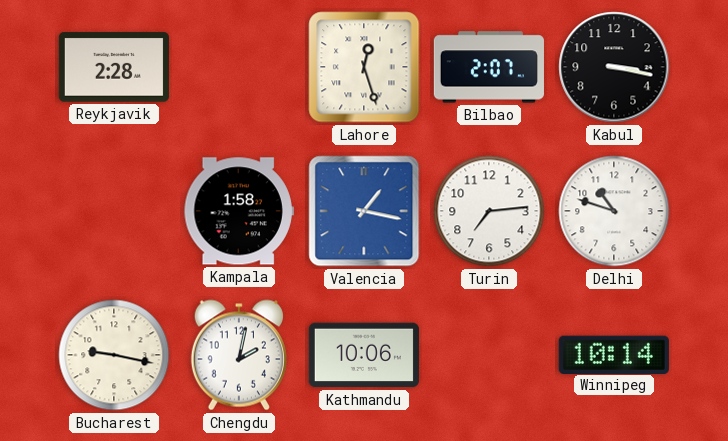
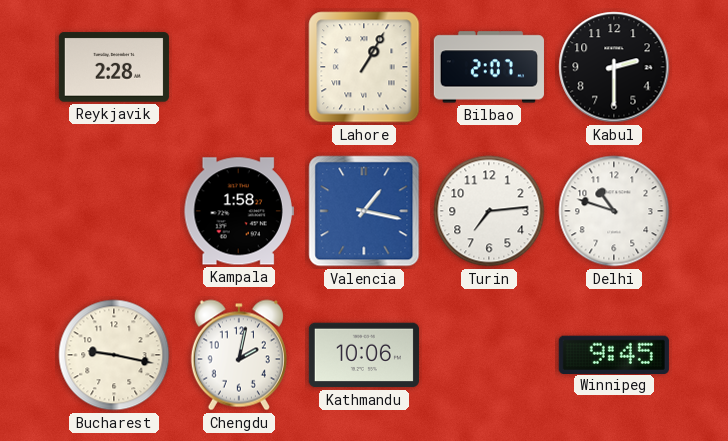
Lahore: 12:27 -> 1:05
Kabul: 3:17 -> 2:30
Winnipeg: 10:14 -> 9:45
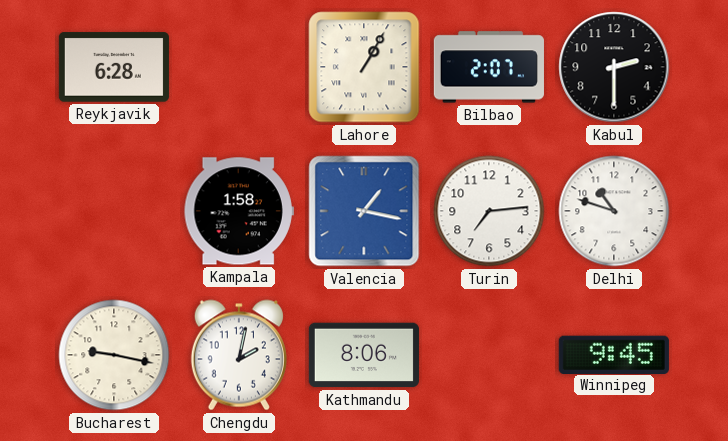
Reykjavik: 2:28 -> 6:28
Kathmandu: 10:06 -> 8:06
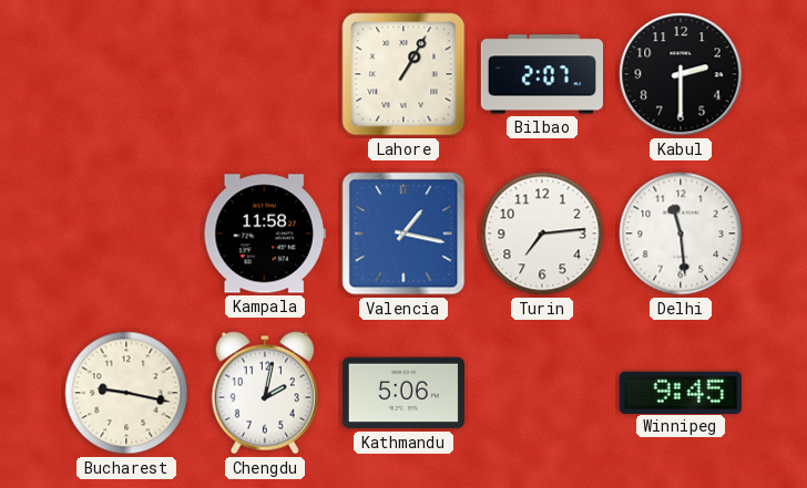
Reykjavik: 6:28 -> none
Kampala: 1:58 -> 11:58
Delhi: 10:48 -> 11:29
Kathmandu: 8:06 -> 5:06
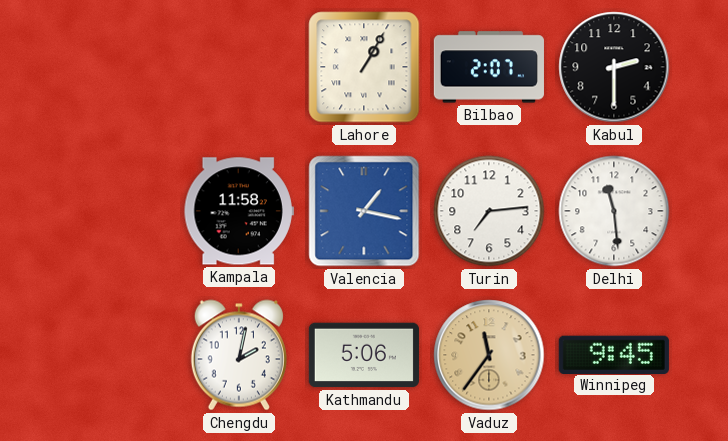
Bucharest: 9:17 -> none
Vaduz: none -> 11:36
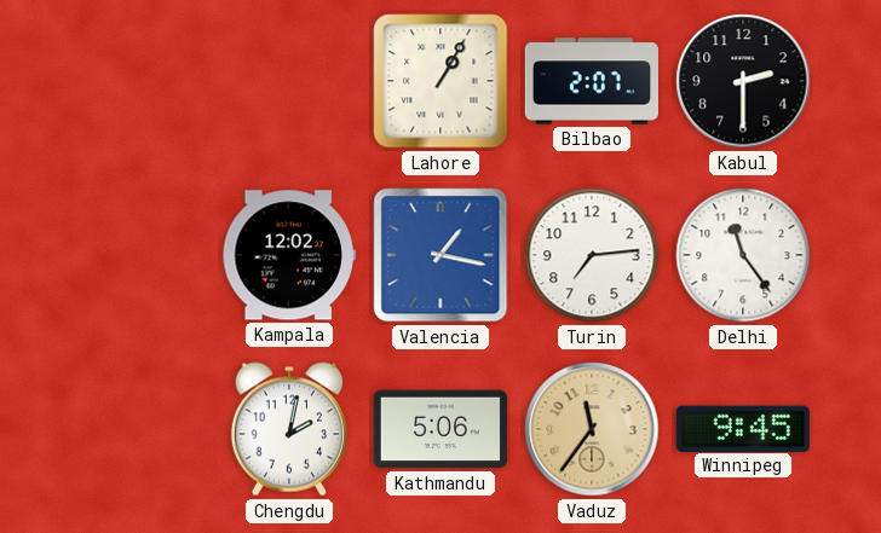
Kampala: 11:58 -> 12:02
Delhi: 11:29 -> 11:24
